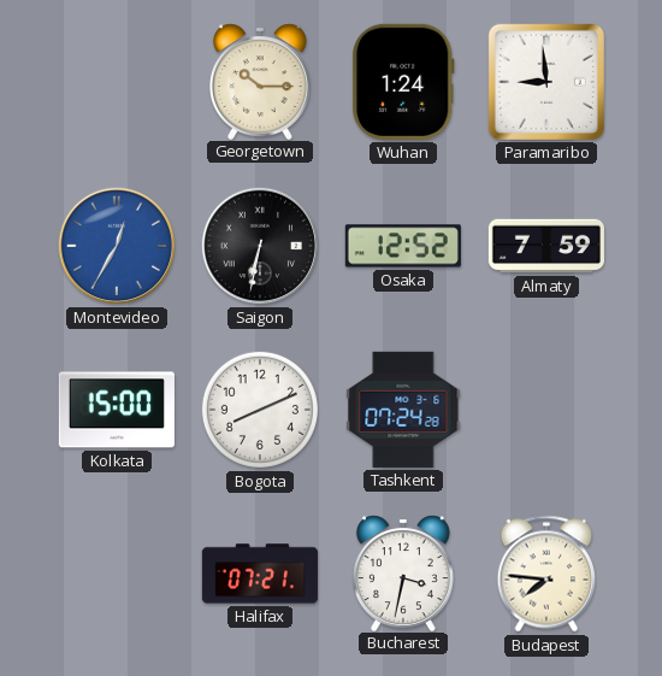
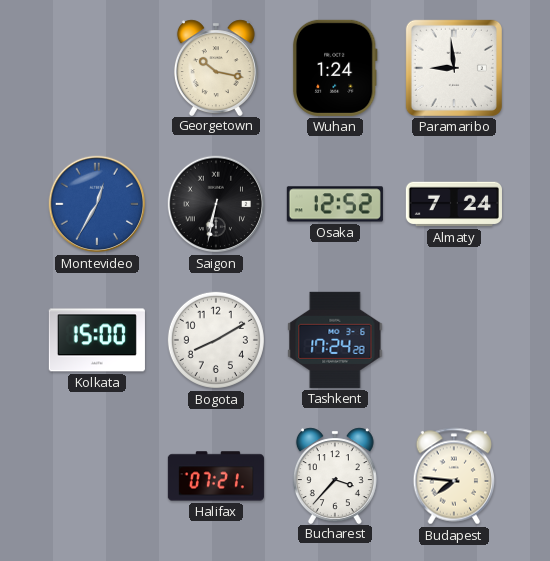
Georgetown: 10:15 -> 10:17
Almaty: 7:59 -> 7:24
Bogota: 8:11 -> 8:10
Tashkent: 07:24 -> 17:24
Bucharest: 3:32 -> 3:37
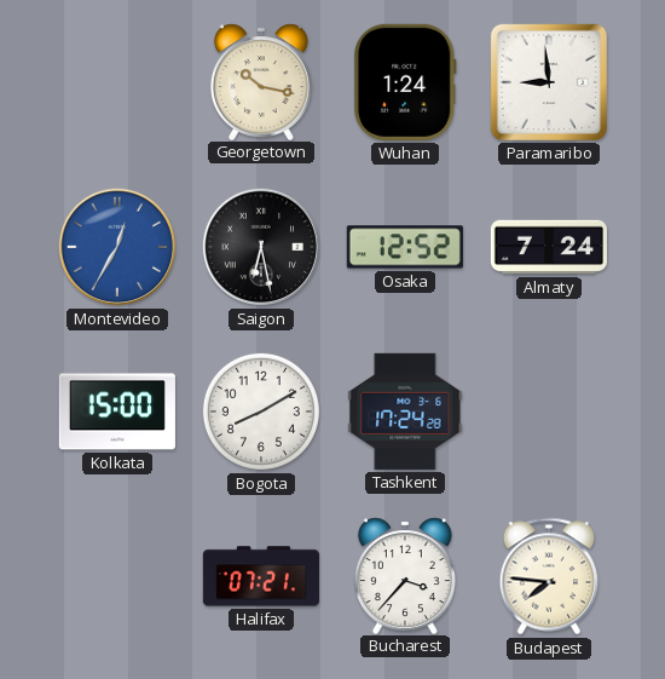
Saigon: 6:32 -> 6:28
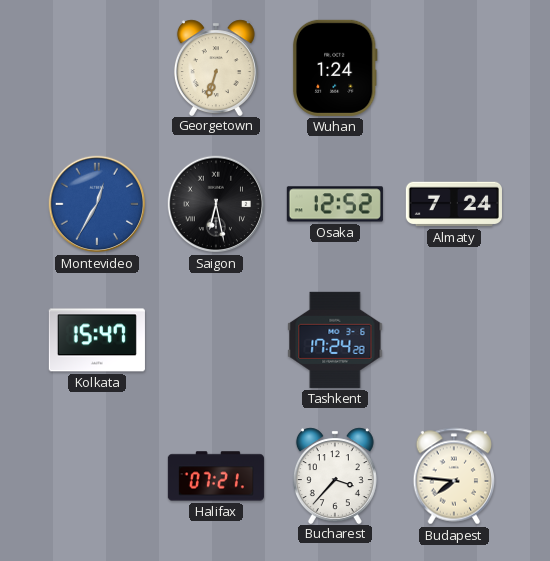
Georgetown: 10:17 -> 6:33
Paramaribo: 8:59 -> none
Kolkata: 15:00 -> 15:47
Bogota: 8:10 -> none
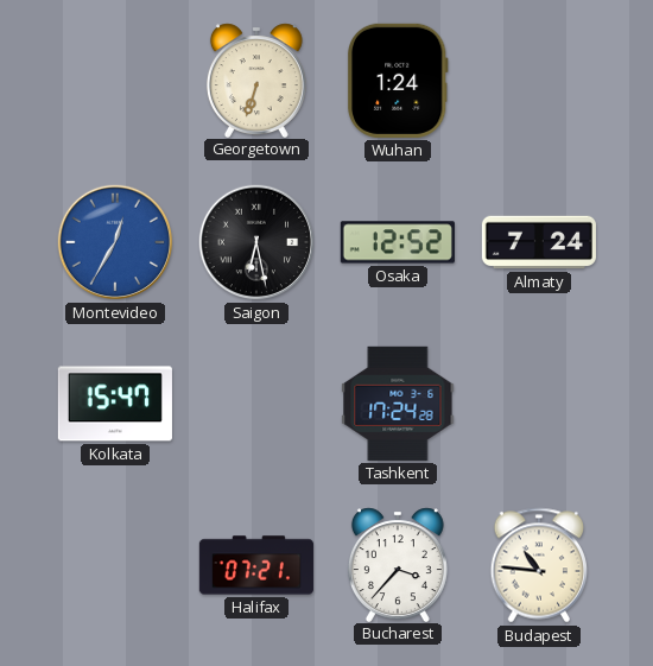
Budapest: 7:46 -> 10:46
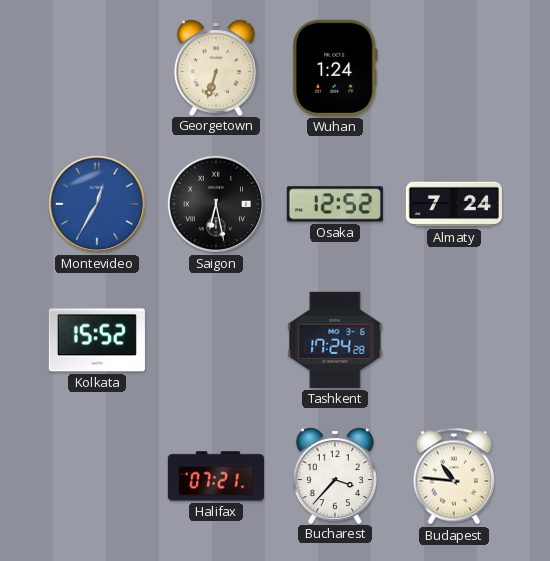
Kolkata: 15:47 -> 15:52
